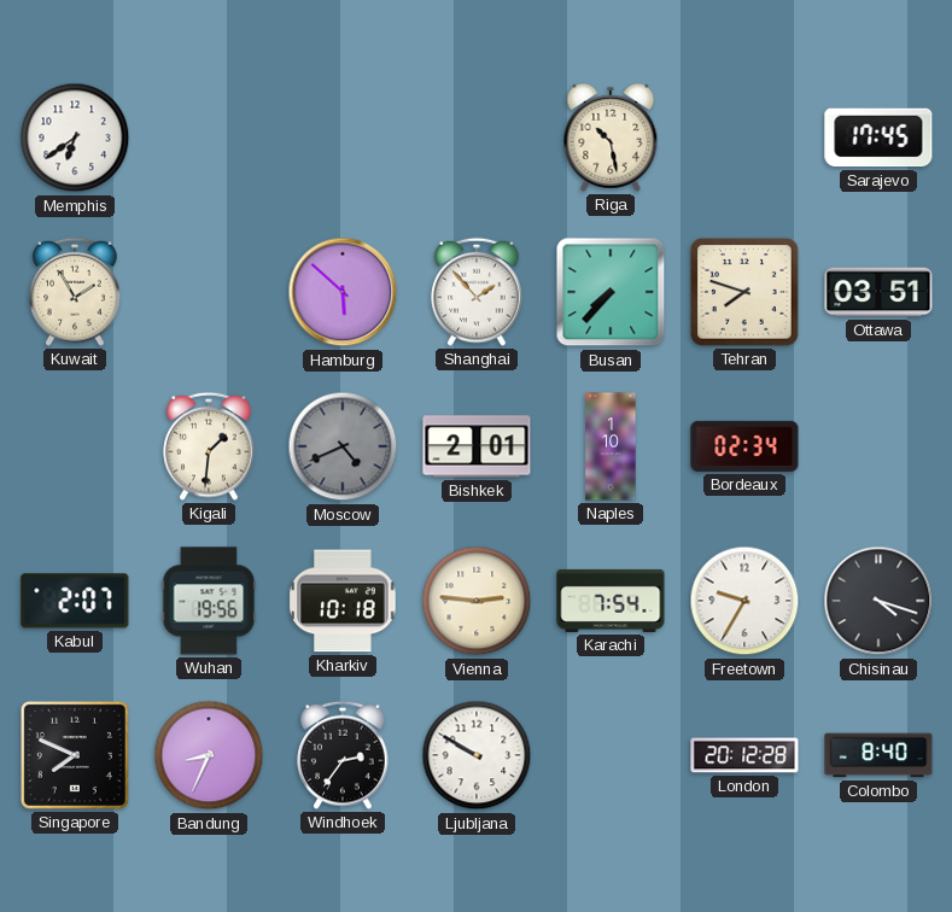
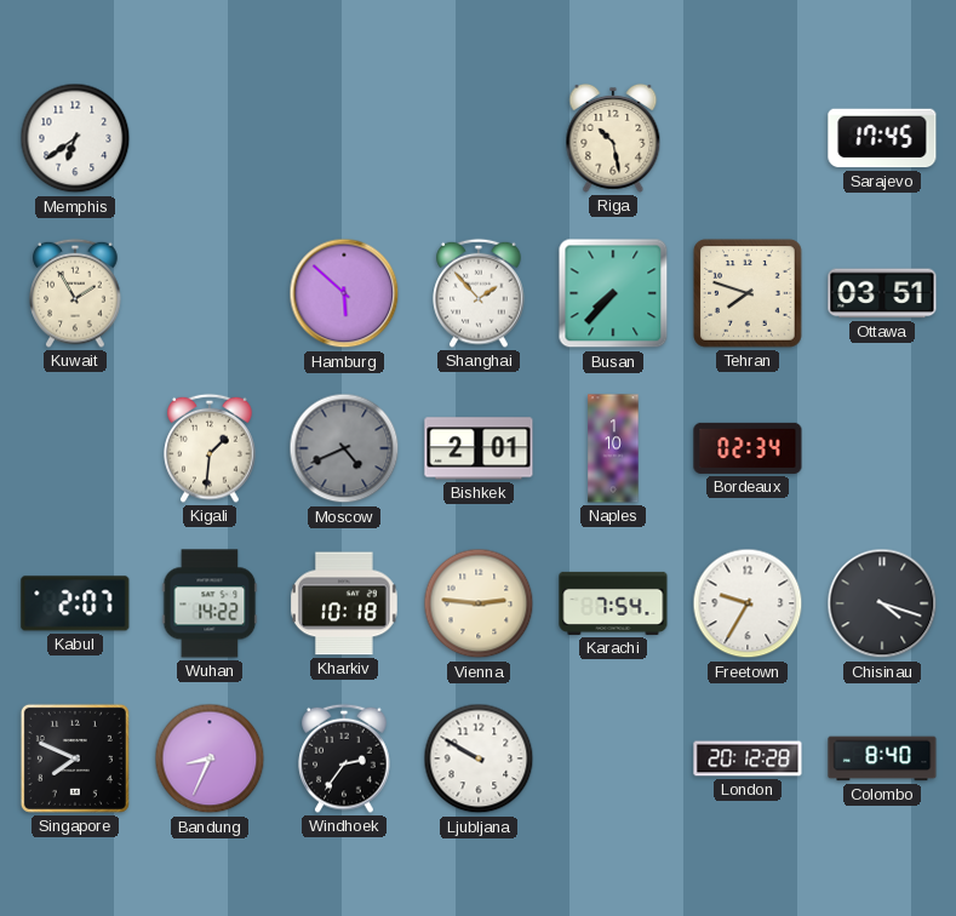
Wuhan: 19:56 -> 14:22
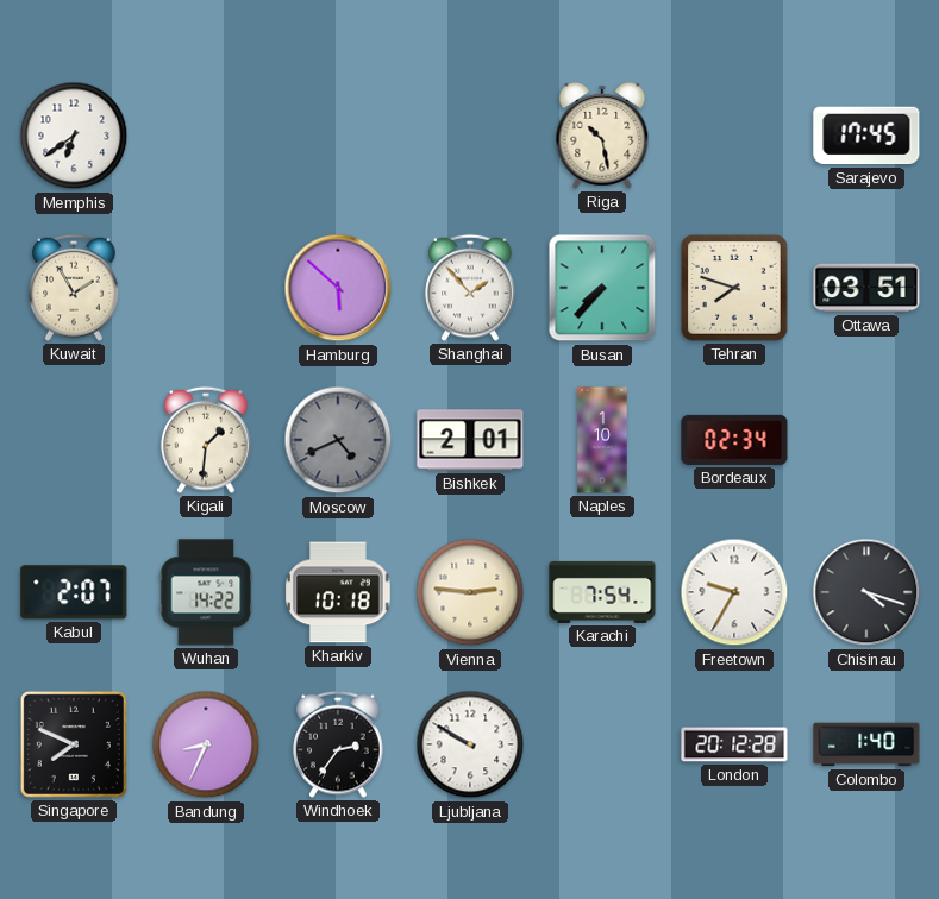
Colombo: 8:40 -> 1:40
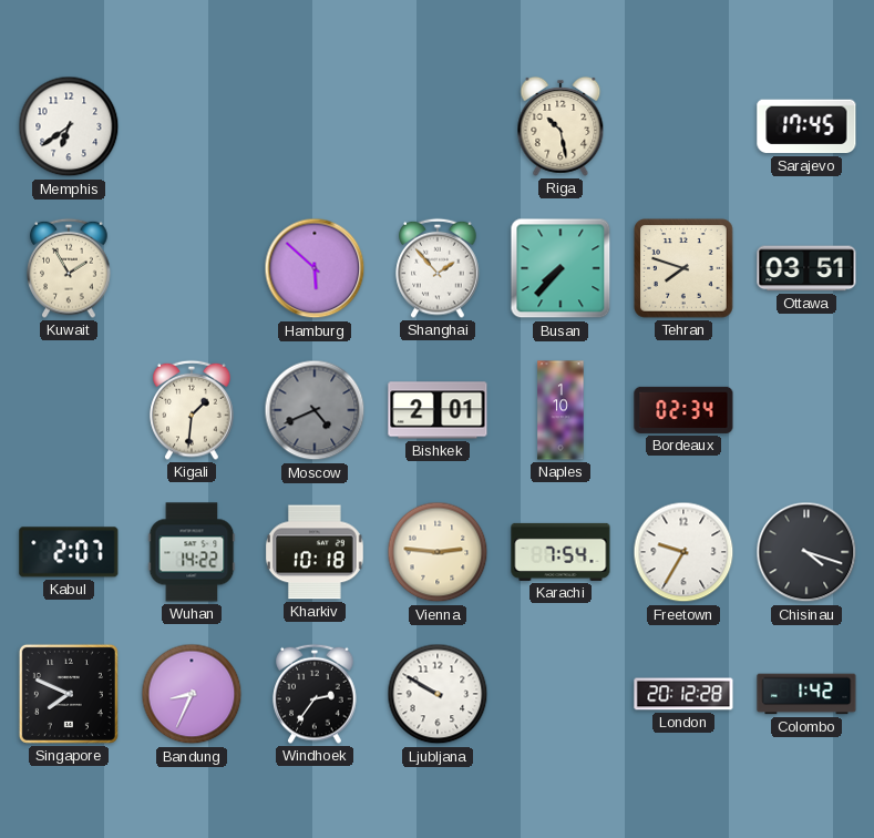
Colombo: 1:40 -> 1:42
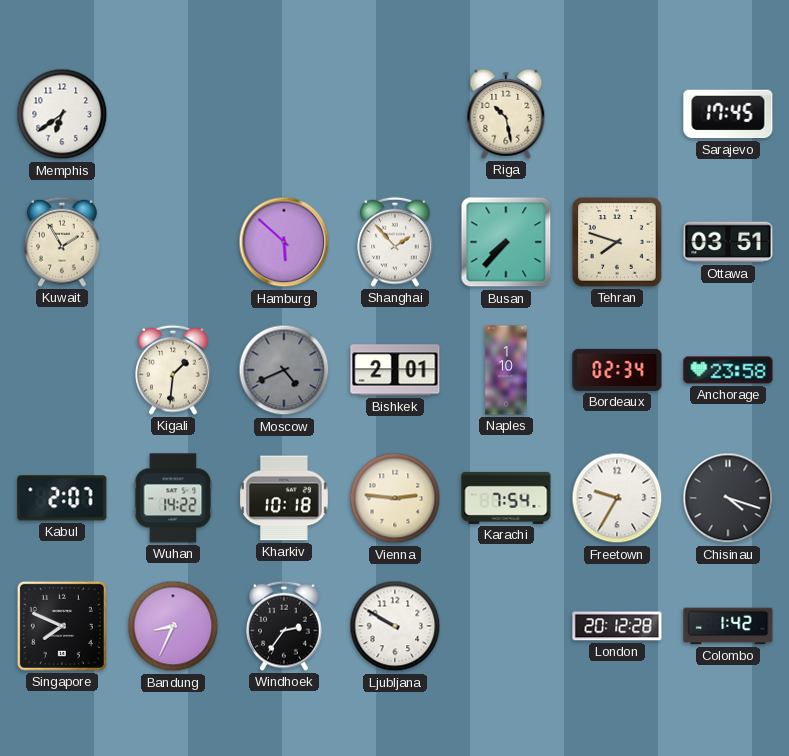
Anchorage: none -> 23:58
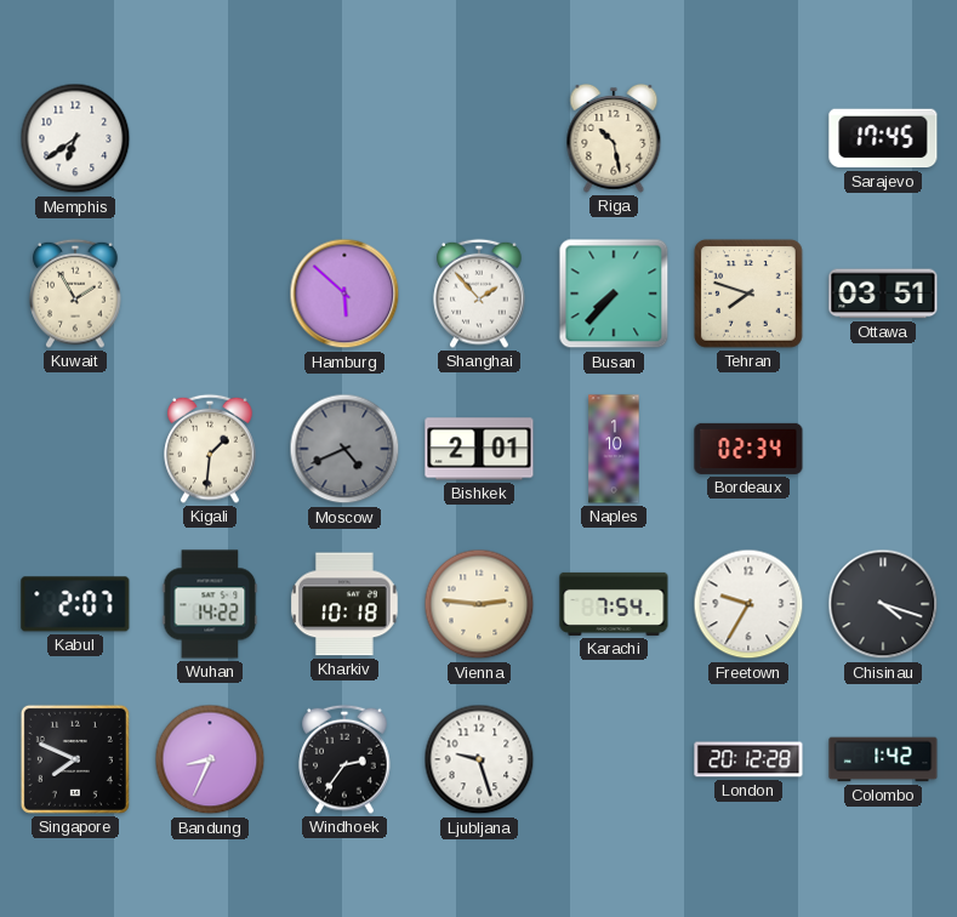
Anchorage: 23:58 -> none
Ljubljana: 9:50 -> 9:27
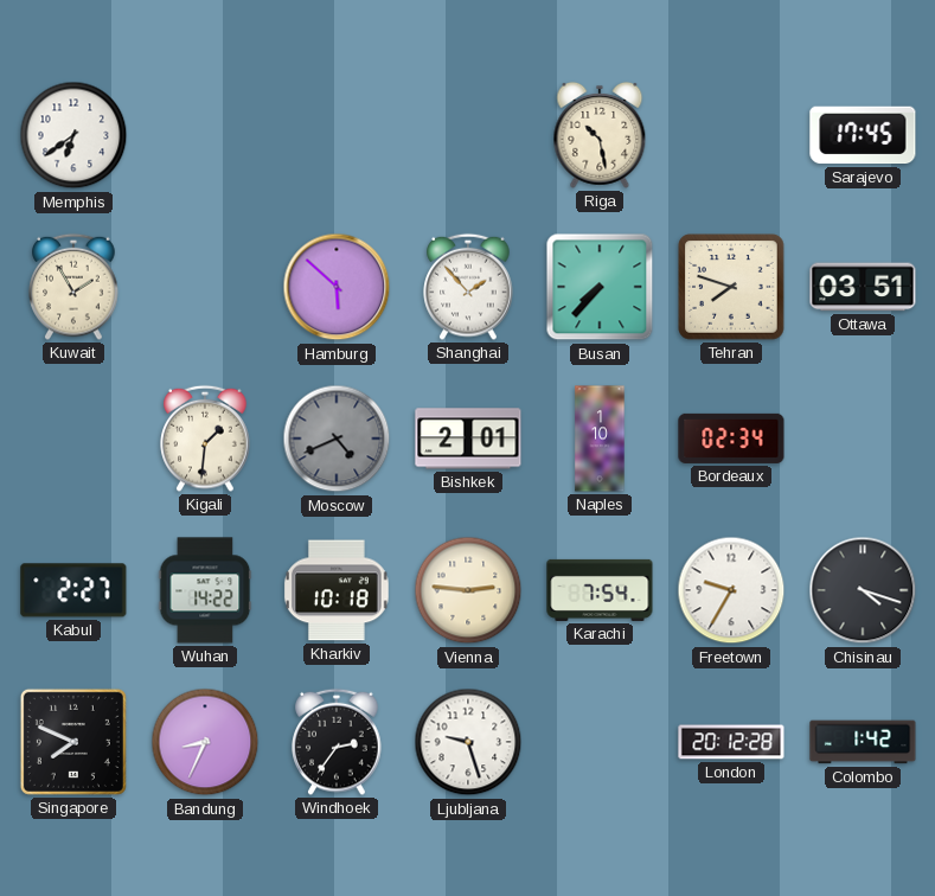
Kabul: 2:07 -> 2:27
